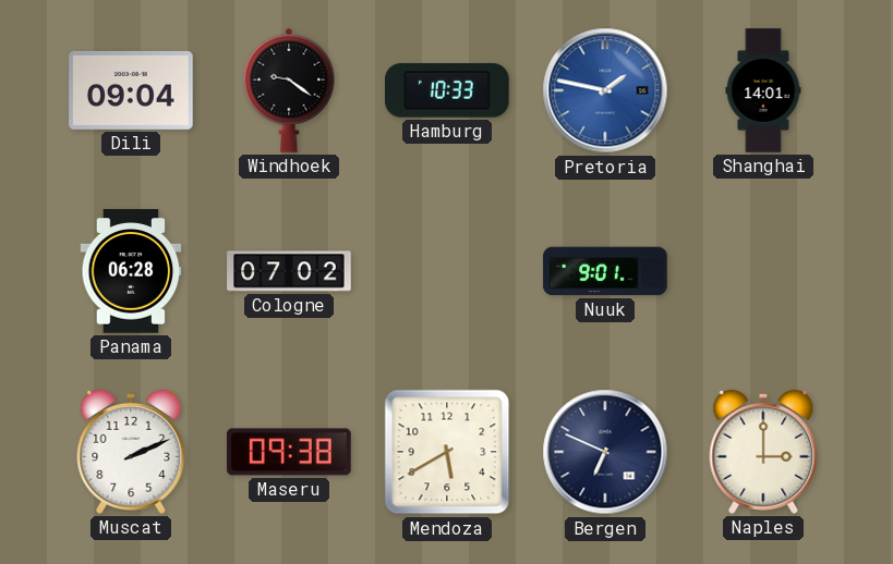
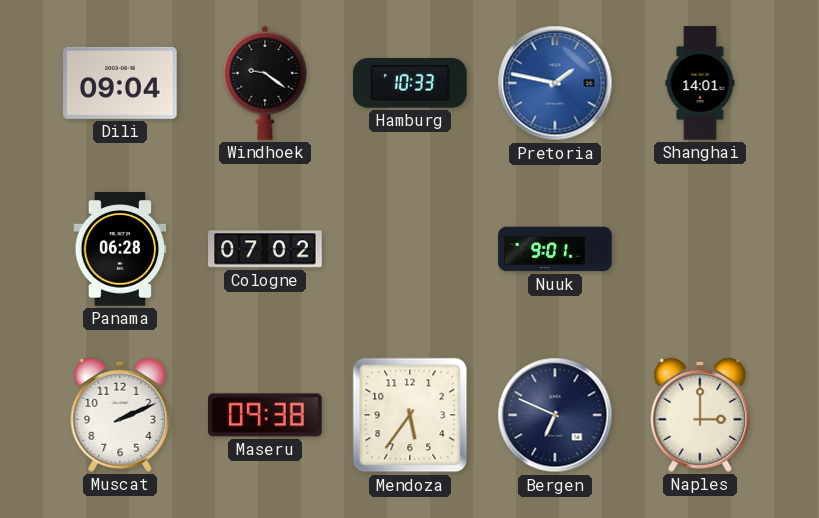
Mendoza: 5:40 -> 5:36
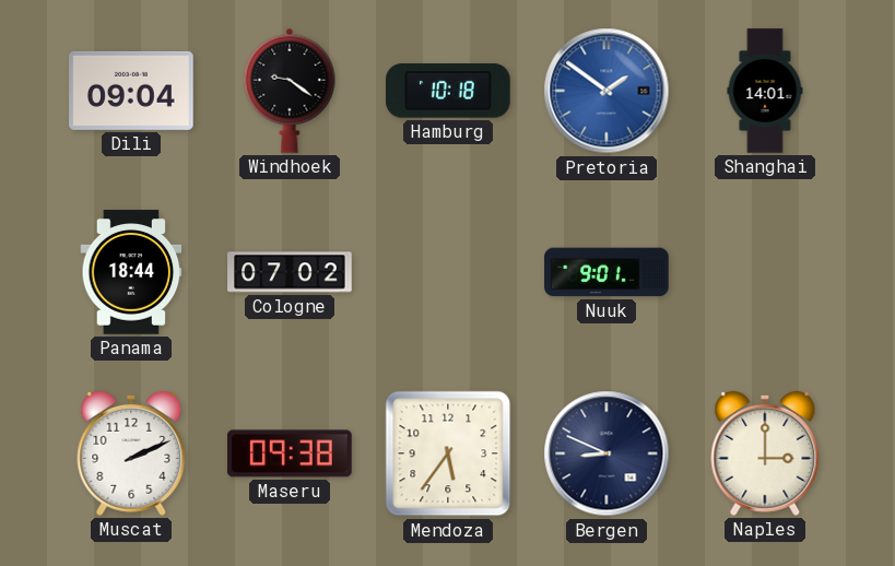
Hamburg: 10:33 -> 10:18
Pretoria: 1:47 -> 1:51
Panama: 06:28 -> 18:44
Bergen: 6:49 -> 8:49
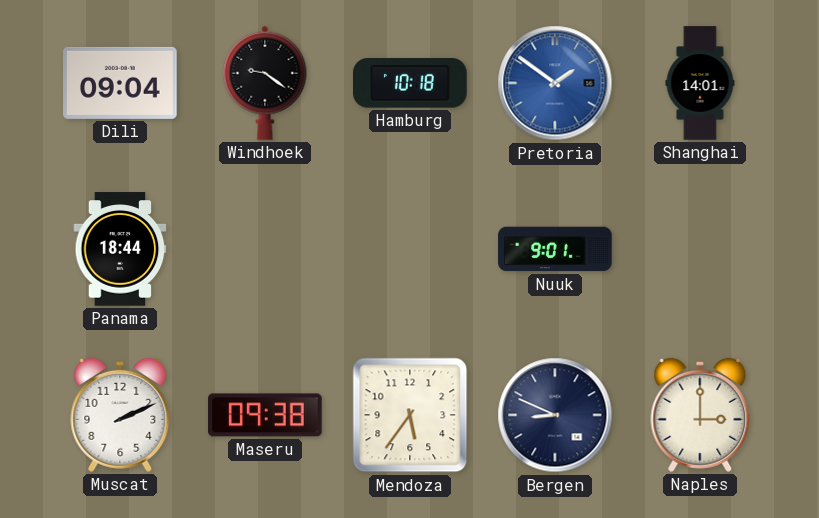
Cologne: 07:02 -> none
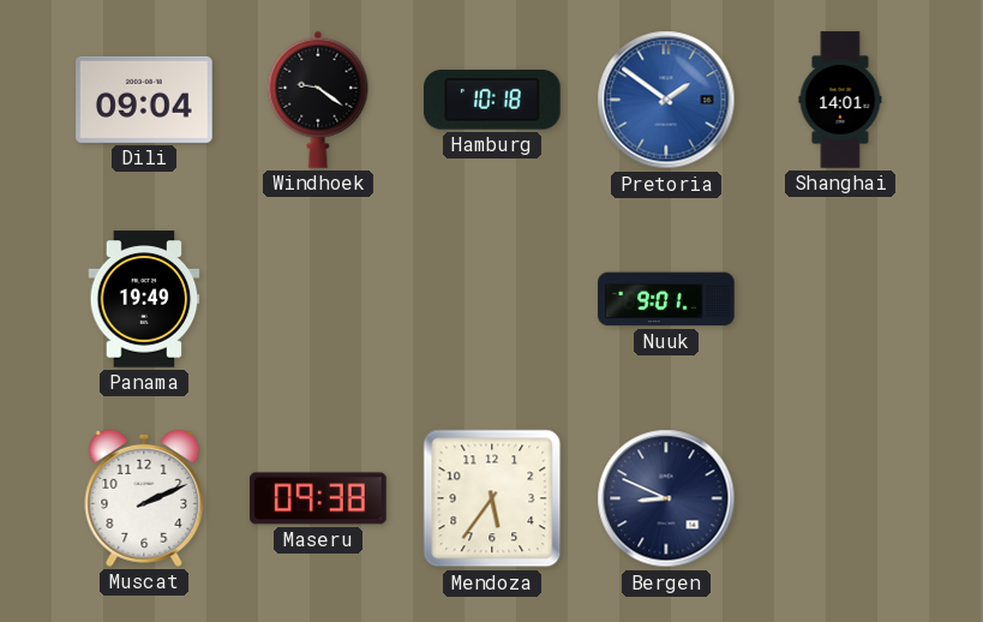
Panama: 18:44 -> 19:49
Naples: 3:00 -> none
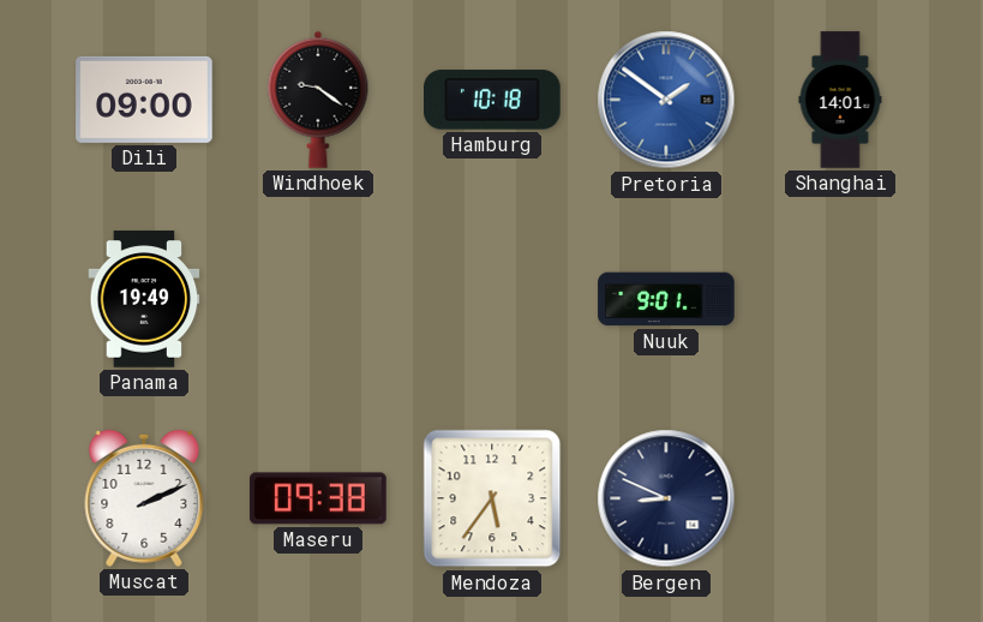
Dili: 09:04 -> 09:00
